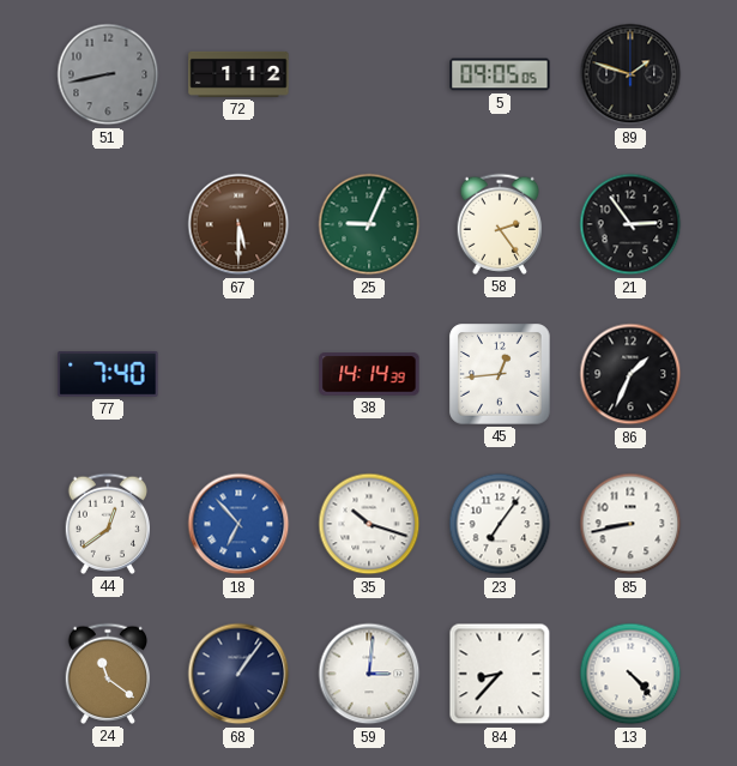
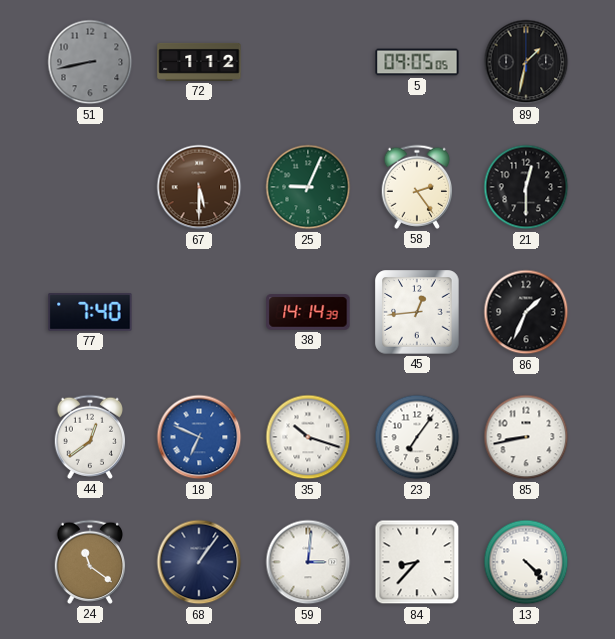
89: 1:48 -> 1:32
21: 2:54 -> 12:30
18: 6:53 -> 6:49
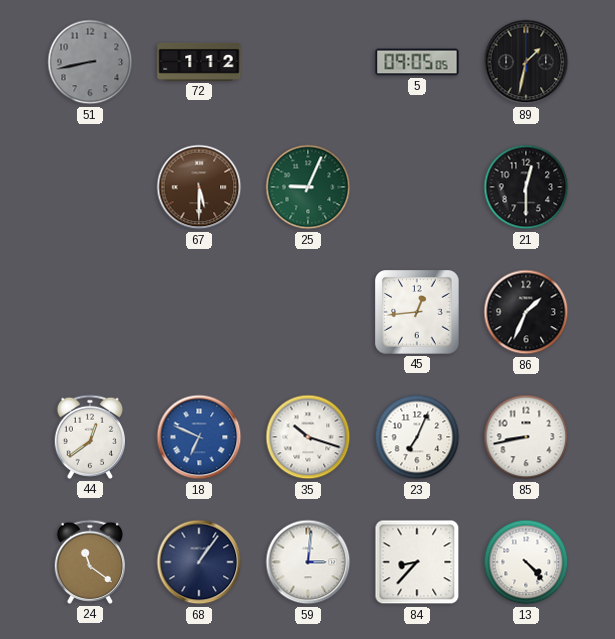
58: 2:24 -> none
77: 7:40 -> none
38: 14:14 -> none
23: 7:06 -> 7:04
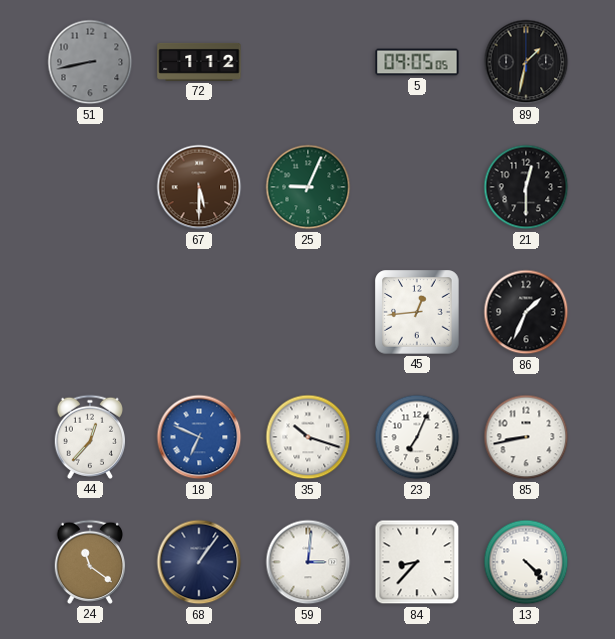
44: 12:39 -> 12:37
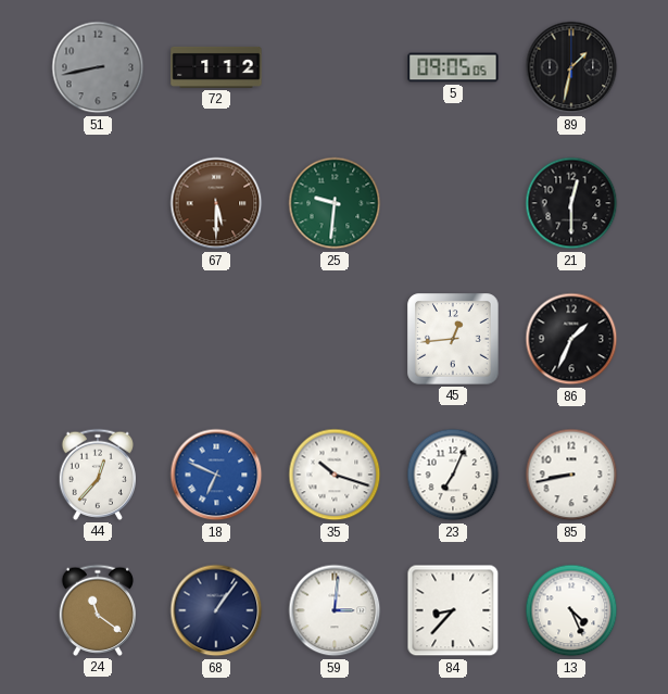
25: 9:04 -> 9:31
13: 4:23 -> 4:26
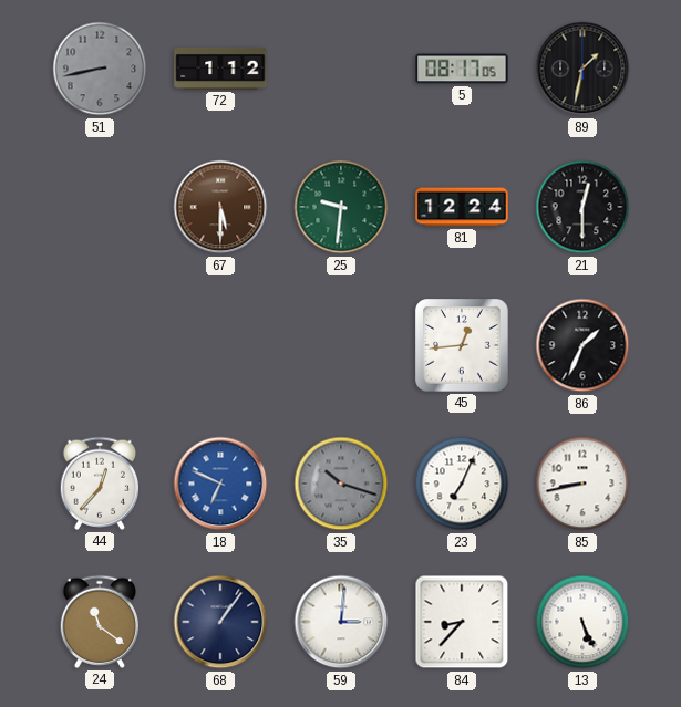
5: 09:05 -> 08:17
81: none -> 12:24
35 dial: white -> grey
13: 4:26 -> 5:26
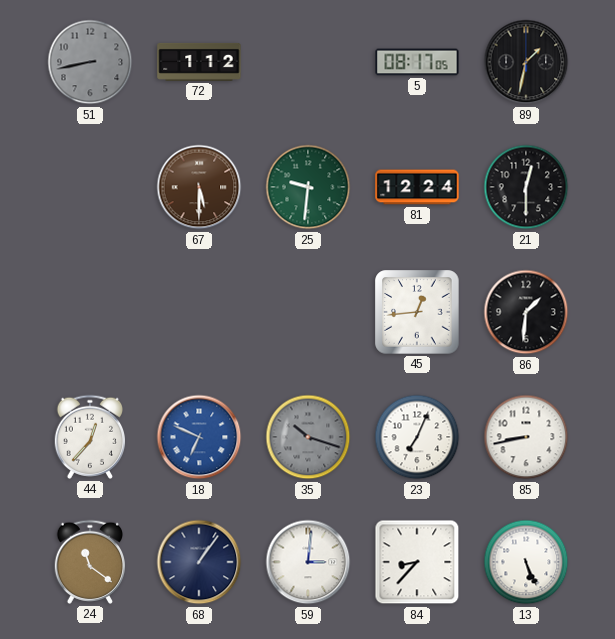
86: 1:34 -> 1:31
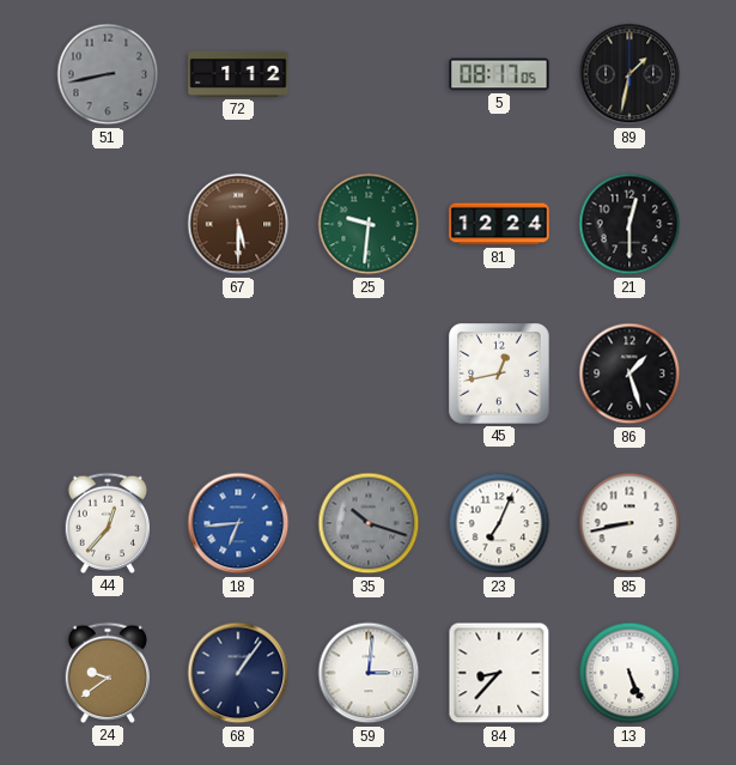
45: 12:44 -> 12:43
86: 1:31 -> 1:27
18: 6:49 -> 6:44
24: 11:21 -> 9:39
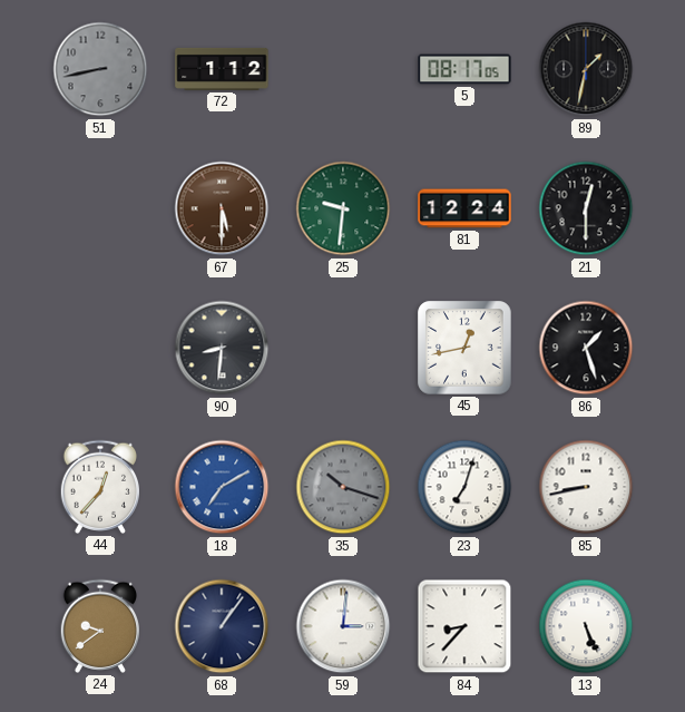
90: none -> 8:31
18: 6:44 -> 7:10
23: 7:04 -> 7:03
